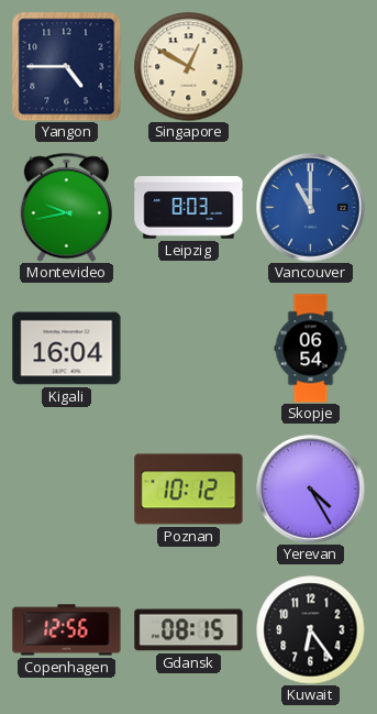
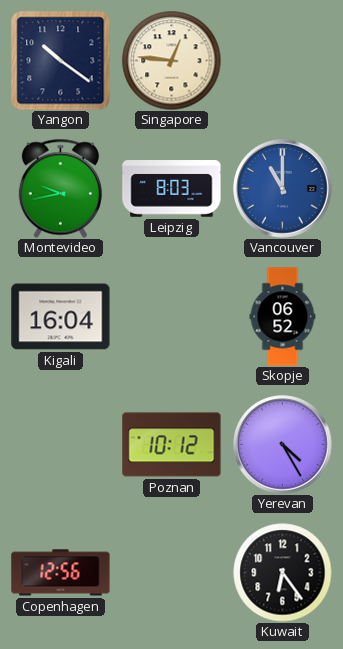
Yangon: 4:45 -> 10:21
Singapore: 12:50 -> 12:46
Skopje: 06:54 -> 06:52
Gdansk: 08:15 -> none
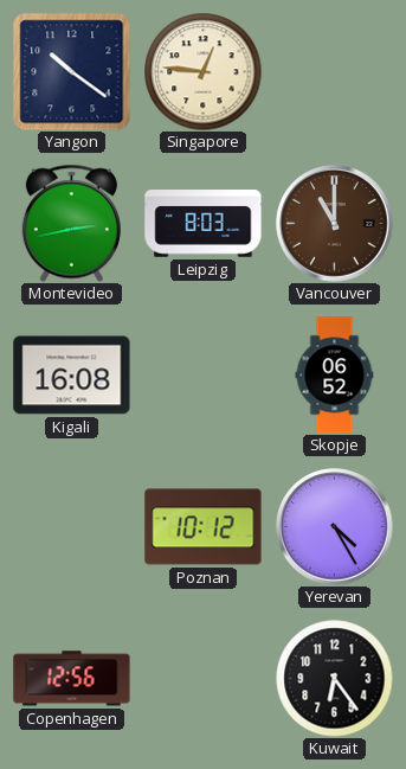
Montevideo: 9:43 -> 2:43
Vancouver dial: blue -> brown
Kigali: 16:04 -> 16:08
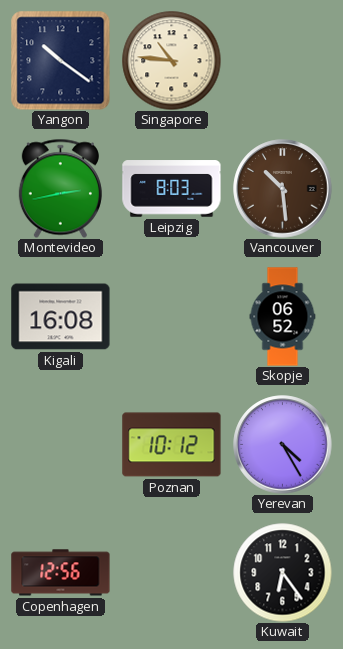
Singapore: 12:46 -> 10:46
Vancouver: 11:00 -> 10:29
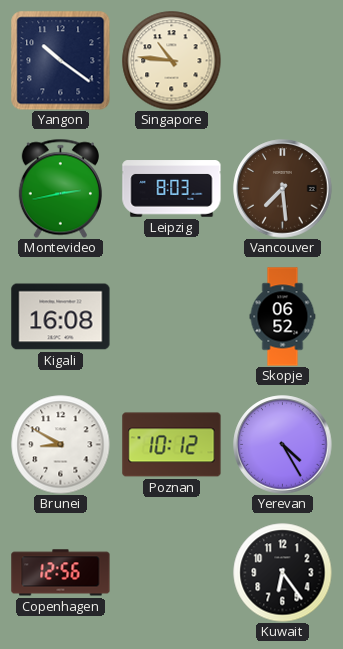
Vancouver: 10:29 -> 7:29
Brunei: none -> 8:50
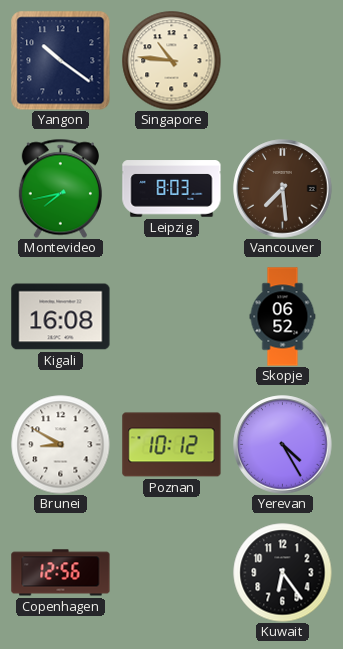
Montevideo: 2:43 -> 7:43
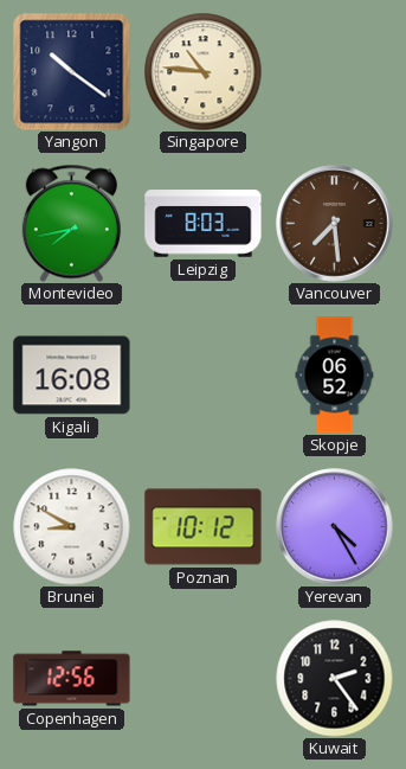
Kuwait: 6:24 -> 2:24
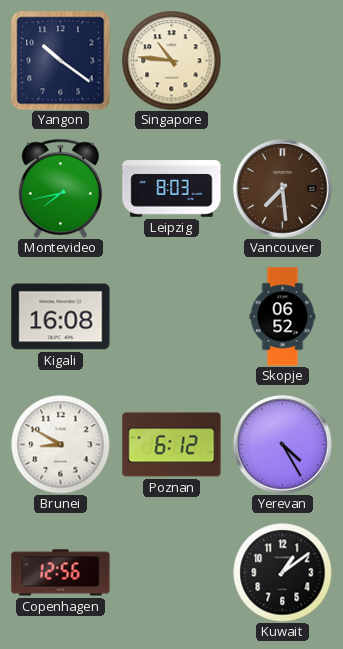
Poznan: 10:12 -> 6:12
Kuwait: 2:24 -> 1:09
